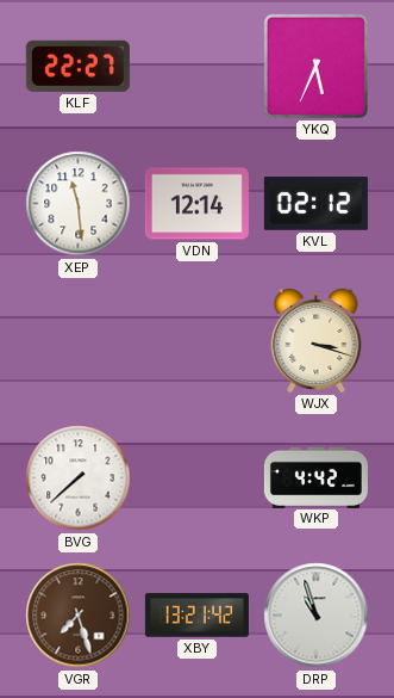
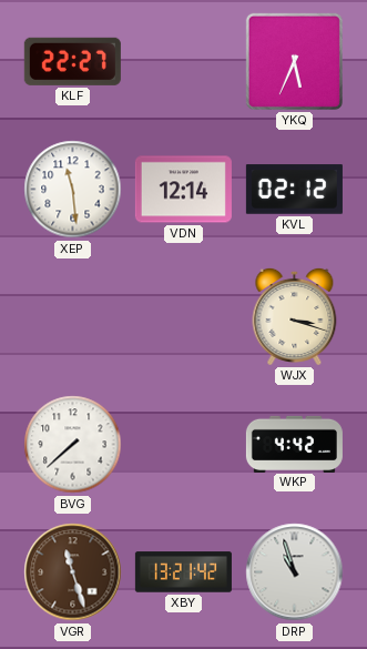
VGR: 7:27 -> 11:27
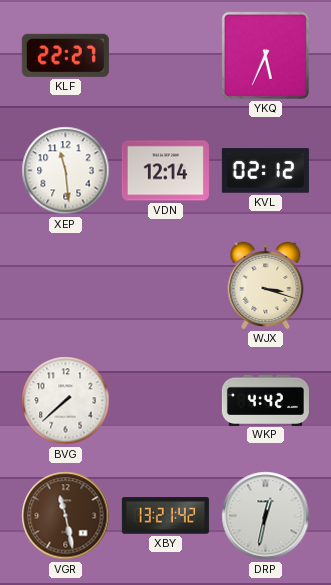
VGR: 11:27 -> 11:28
DRP: 10:57 -> 12:32
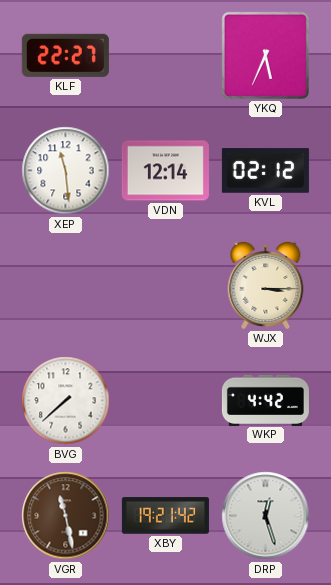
WJX: 3:18 -> 3:15
XBY: 13:21 -> 19:21
DRP: 12:32 -> 12:27
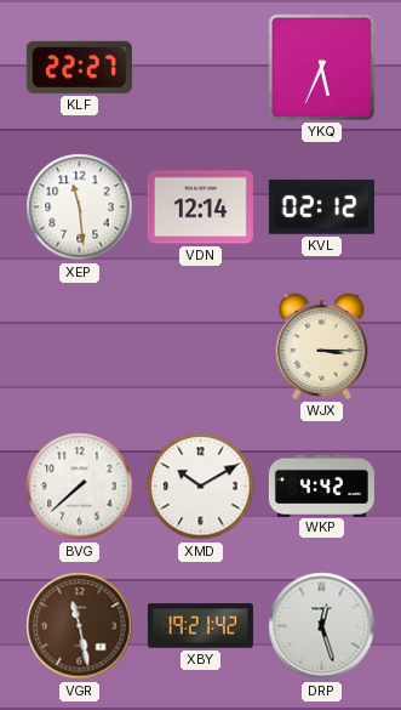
XMD: none -> 10:10
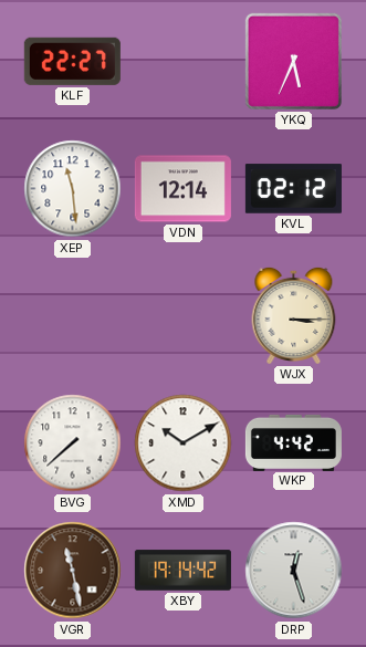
XBY: 19:21 -> 19:14
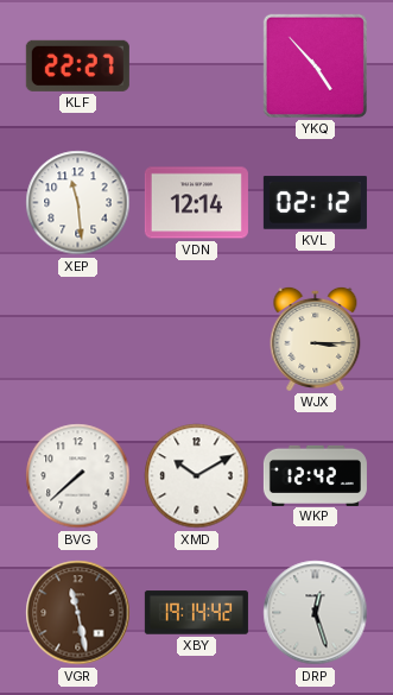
YKQ: 5:34 -> 4:53
WKP: 4:42 -> 12:42
